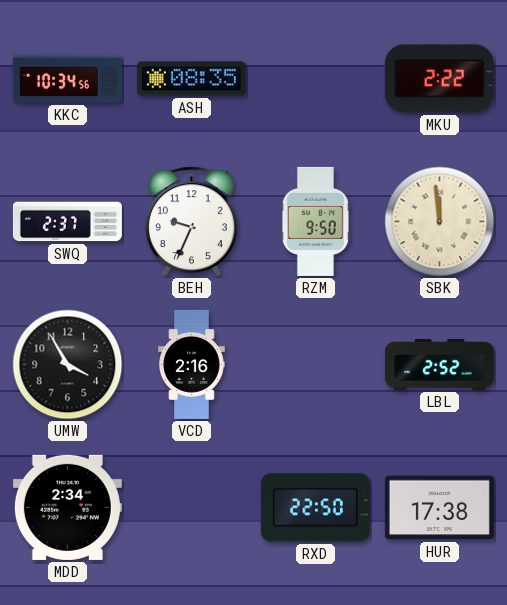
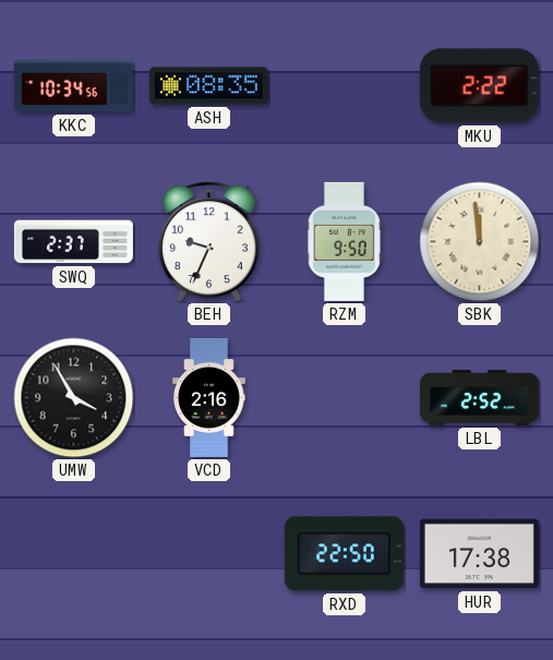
MDD: 2:34 -> none
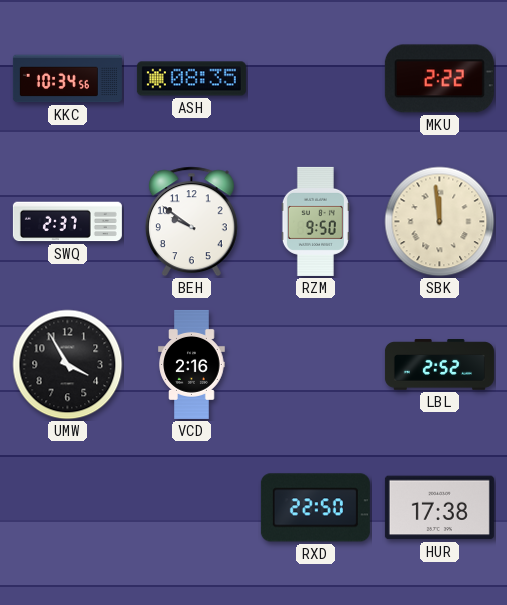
BEH: 9:34 -> 9:51
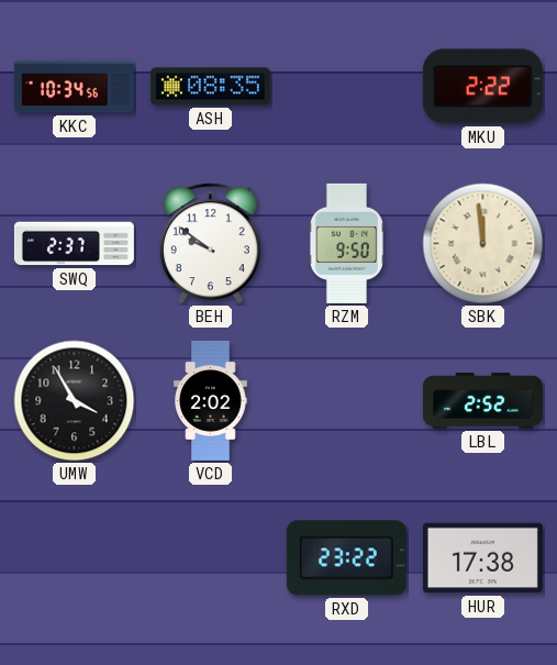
VCD: 2:16 -> 2:02
RXD: 22:50 -> 23:22
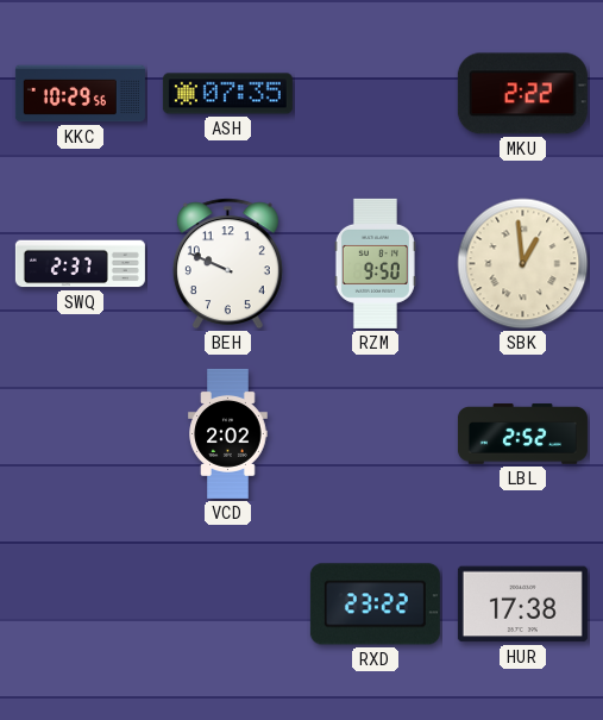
KKC: 10:34 -> 10:29
ASH: 08:35 -> 07:35
BEH: 9:51 -> 9:49
SBK: 11:59 -> 12:59
UMW: 3:55 -> none
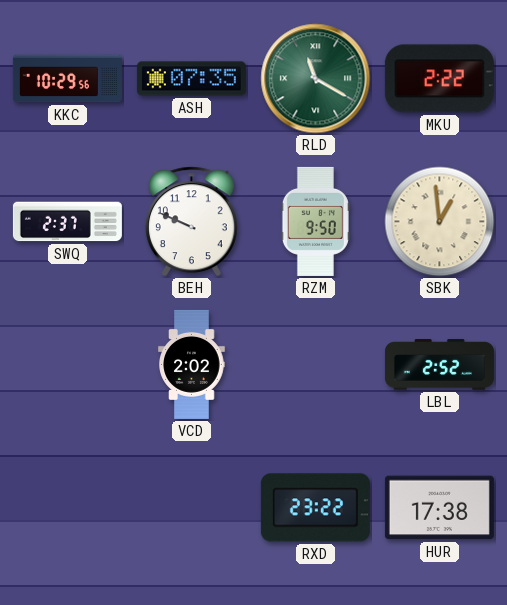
RLD: none -> 11:20
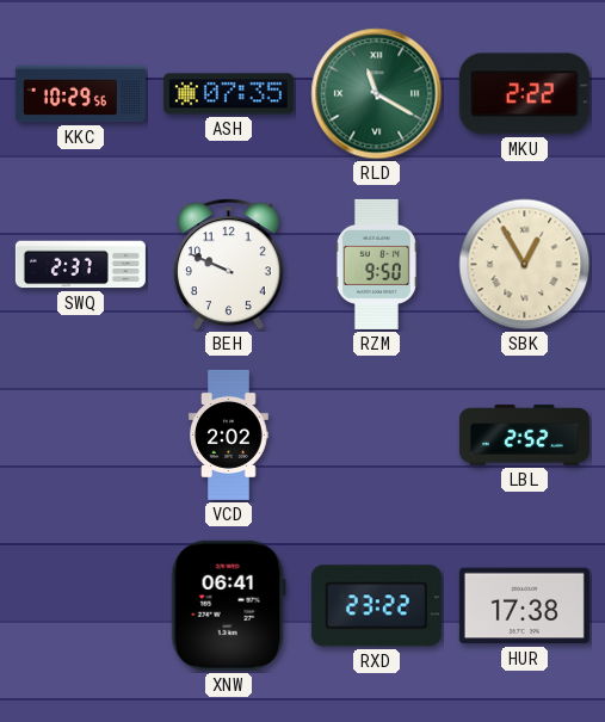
SBK: 12:59 -> 12:55
XNW: none -> 06:41
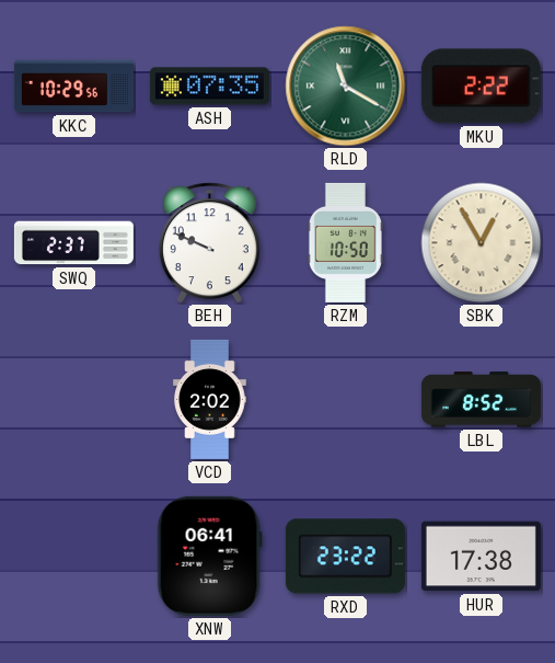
RZM: 9:50 -> 10:50
LBL: 2:52 -> 8:52
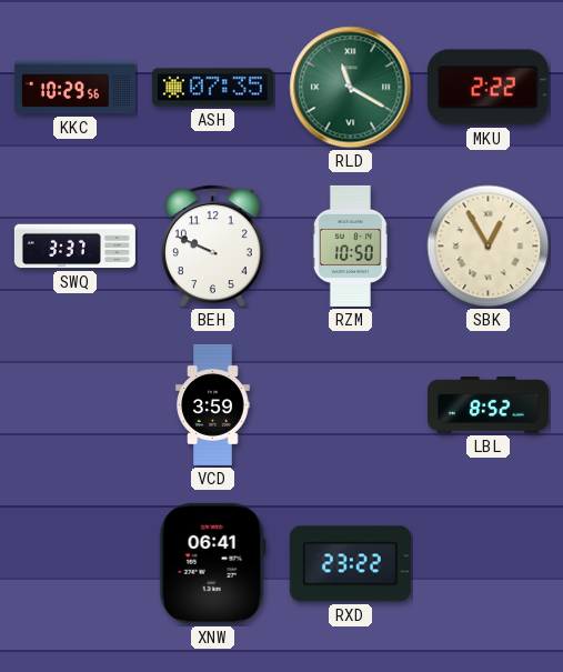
SWQ: 2:37 -> 3:37
VCD: 2:02 -> 3:59
HUR: 17:38 -> none
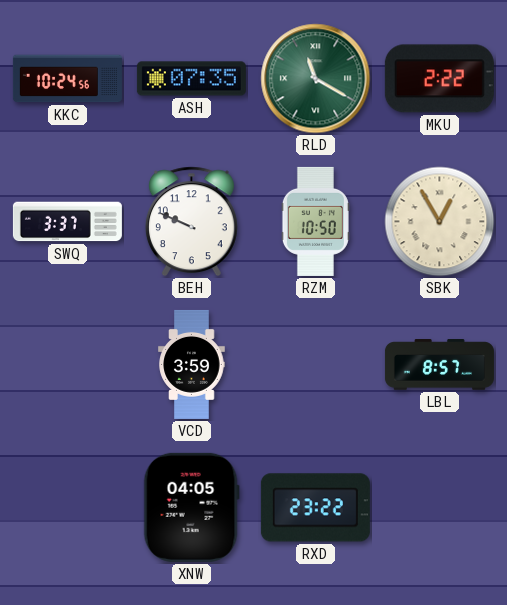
KKC: 10:29 -> 10:24
LBL: 8:52 -> 8:57
XNW: 06:41 -> 04:05
